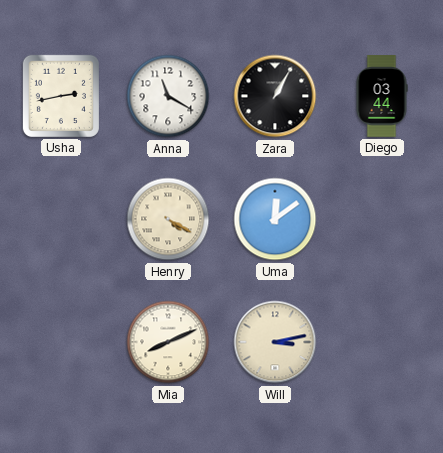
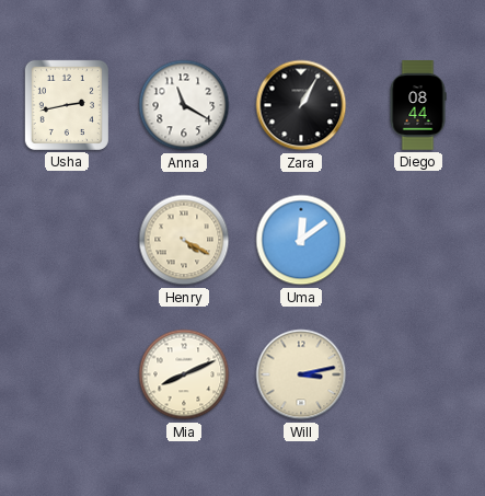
Diego: 03:44 -> 08:44
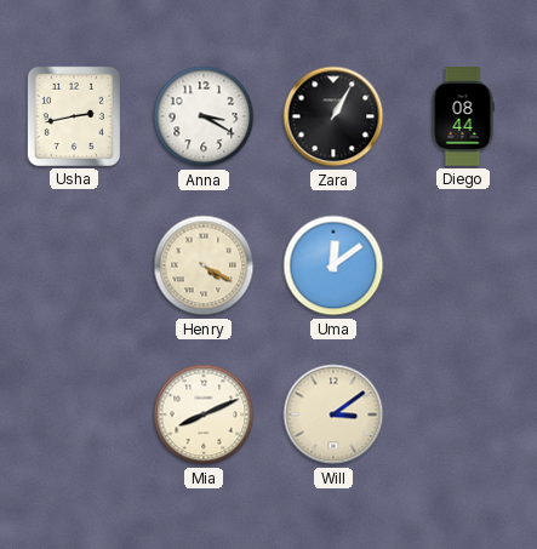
Anna: 11:20 -> 3:20
Will: 3:13 -> 3:09
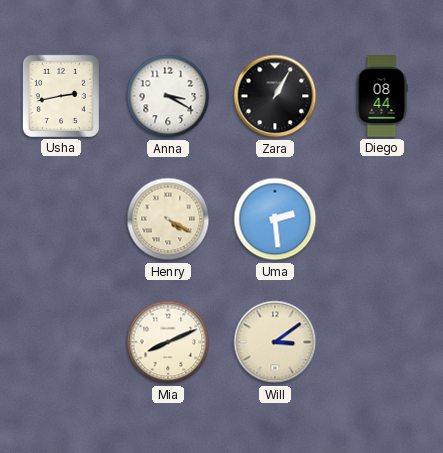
Uma: 12:09 -> 2:29
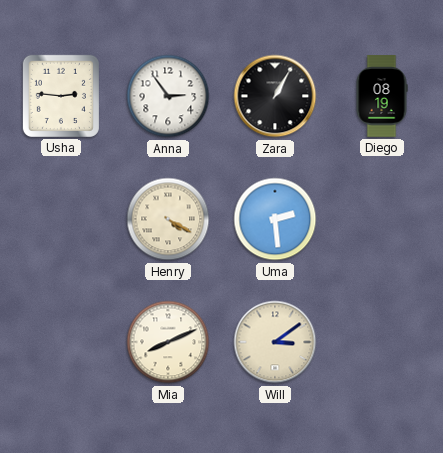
Usha: 2:43 -> 2:46
Anna: 3:20 -> 2:54
Diego: 08:44 -> 08:19
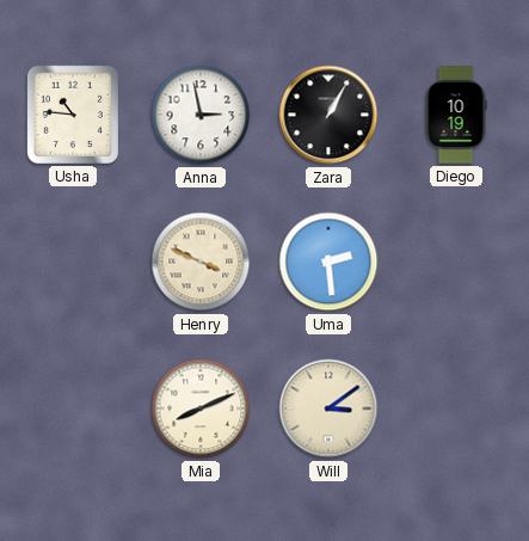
Usha: 2:46 -> 10:46
Anna: 2:54 -> 2:58
Diego: 08:19 -> 10:19
Henry: 4:20 -> 3:49
